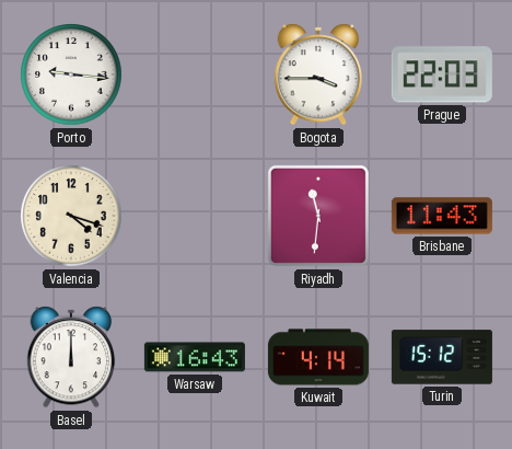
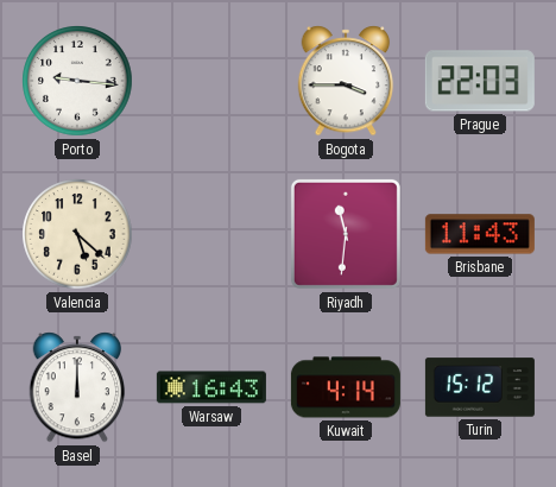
Valencia: 4:18 -> 5:22
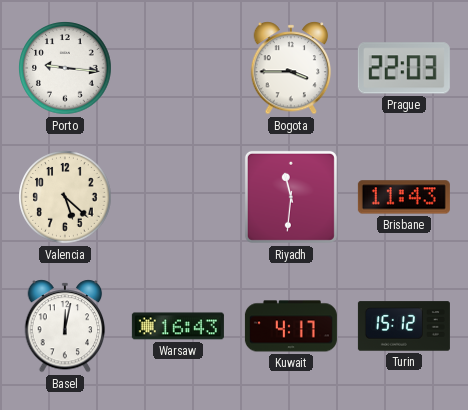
Basel: 12:00 -> 12:02
Kuwait: 4:14 -> 4:17
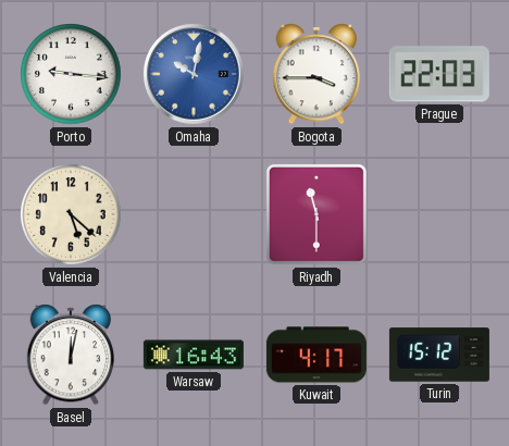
Omaha: none -> 10:02
Riyadh: 11:31 -> 11:30
Brisbane: 11:43 -> none
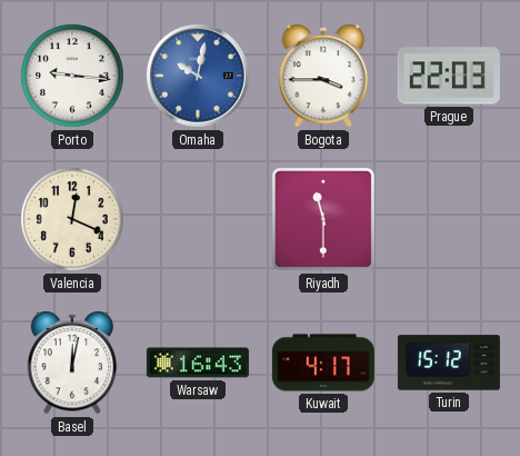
Valencia: 5:22 -> 12:19
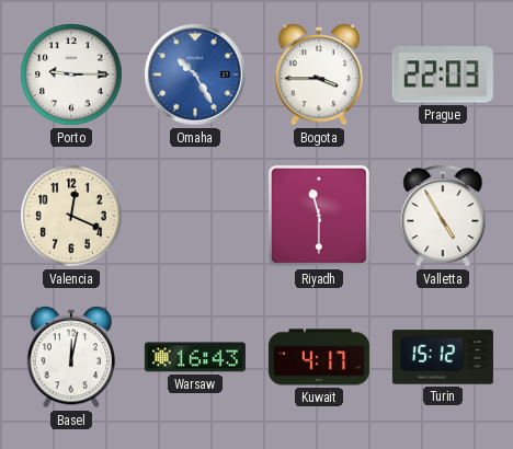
Porto: 9:16 -> 9:15
Omaha: 10:02 -> 10:25
Valletta: none -> 4:55
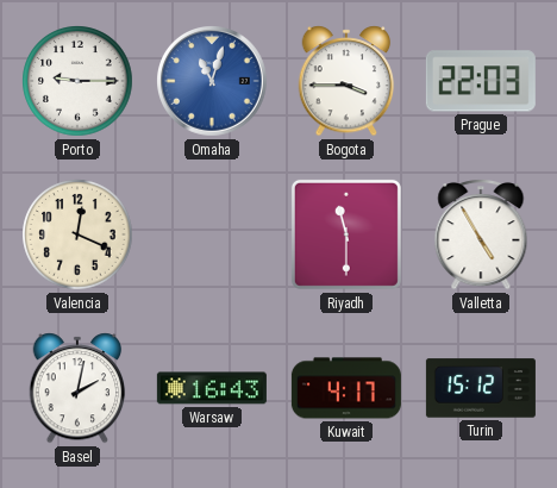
Omaha: 10:25 -> 11:03
Basel: 12:02 -> 2:02
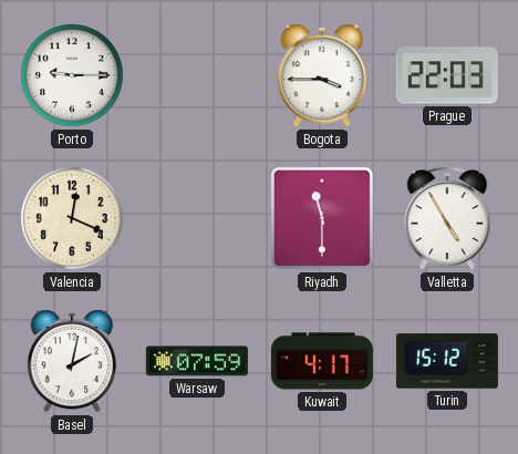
Omaha: 11:03 -> none
Warsaw: 16:43 -> 07:59
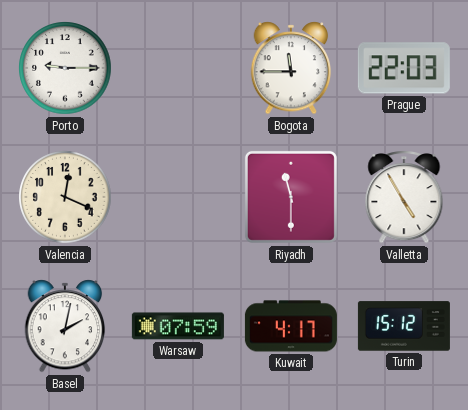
Bogota: 3:45 -> 11:45
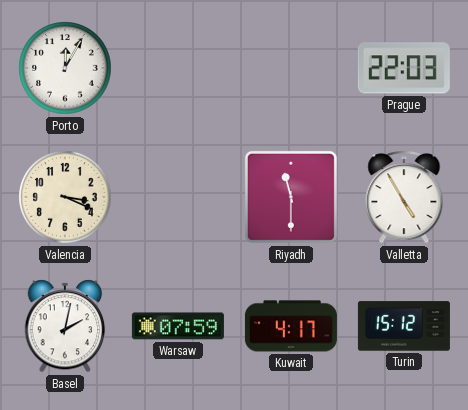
Porto: 9:15 -> 12:05
Bogota: 11:45 -> none
Valencia: 12:19 -> 3:19
